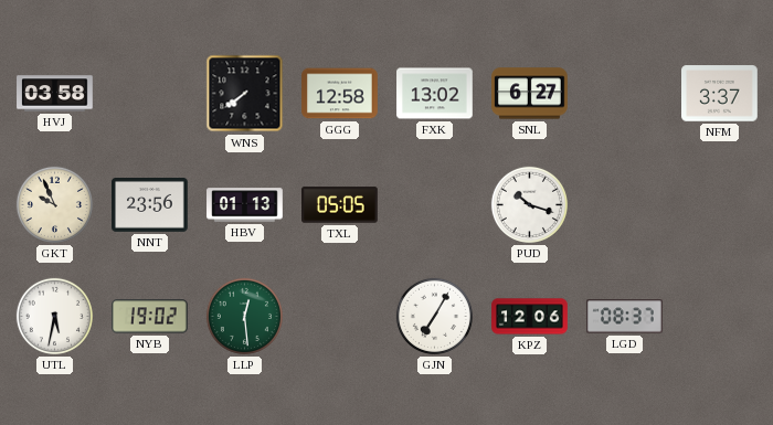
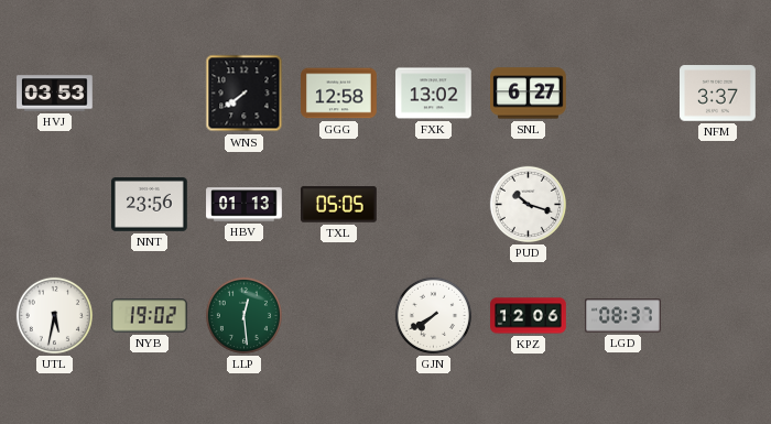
HVJ: 03:58 -> 03:53
GKT: 9:56 -> none
GJN: 7:05 -> 7:40
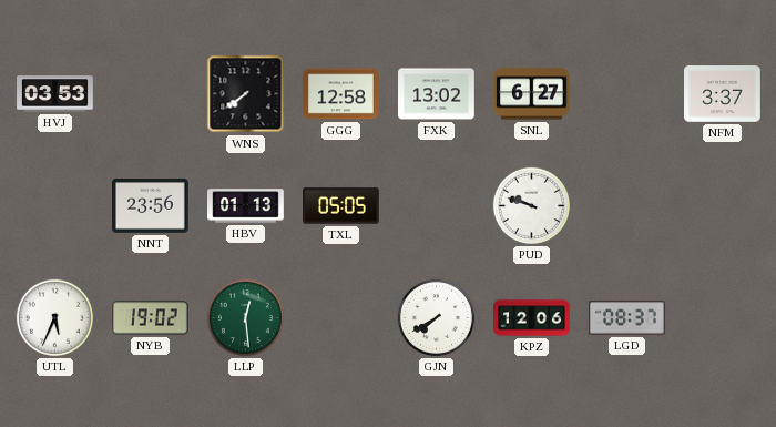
PUD: 10:18 -> 9:48
UTL: 5:32 -> 5:34
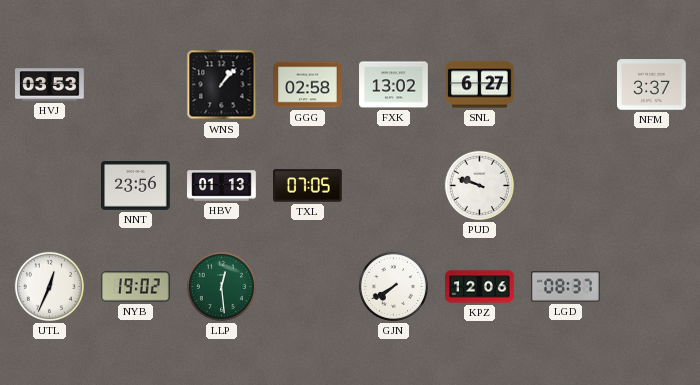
WNS: 7:39 -> 1:07
GGG: 12:58 -> 02:58
TXL: 05:05 -> 07:05
UTL: 5:34 -> 12:34
